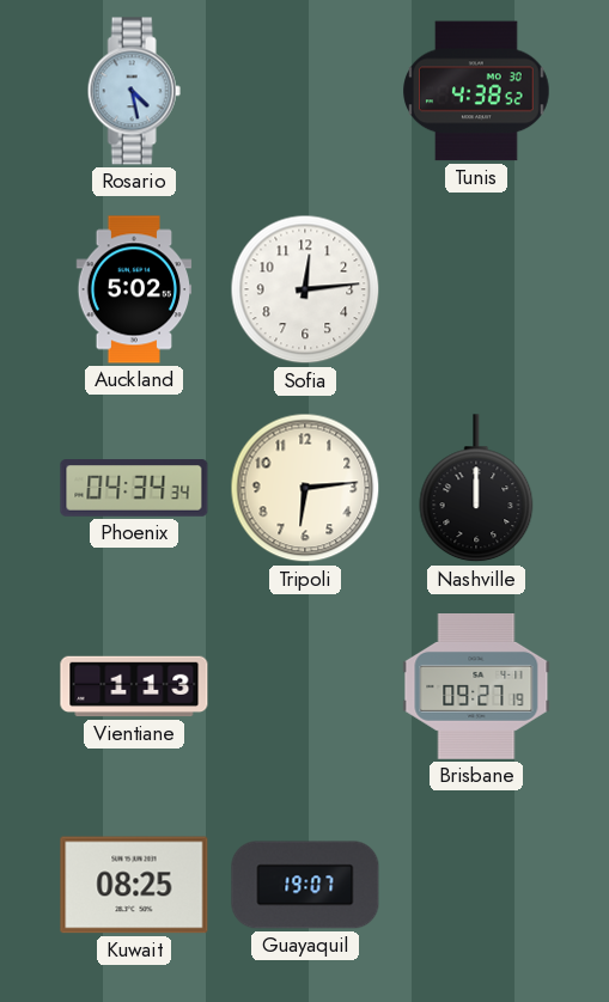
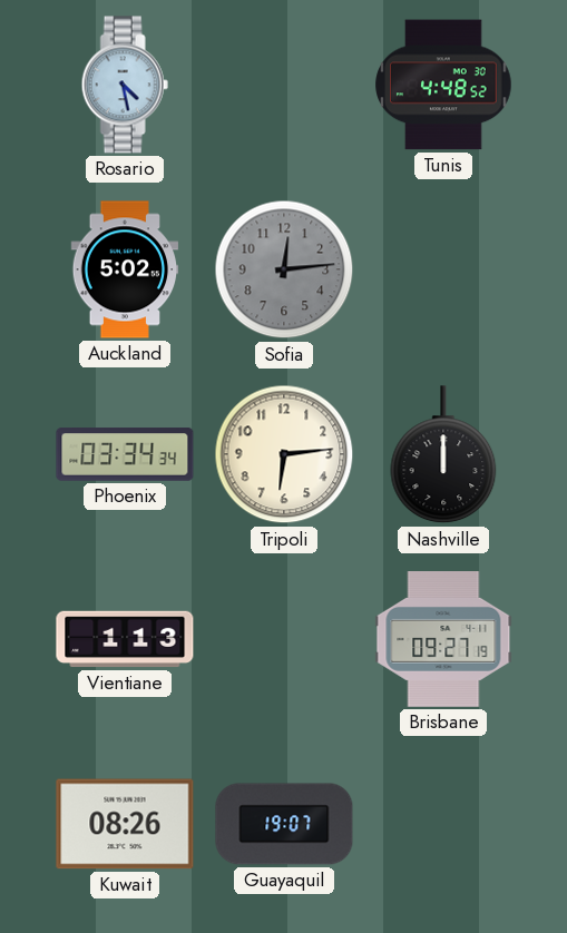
Tunis: 4:38 -> 4:48
Sofia dial: white -> grey
Phoenix: 04:34 -> 03:34
Kuwait: 08:25 -> 08:26
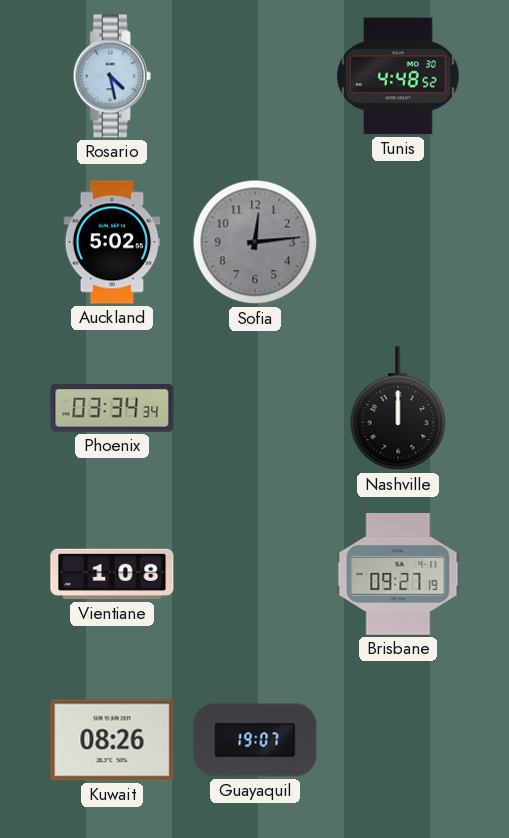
Tripoli: 6:14 -> none
Vientiane: 1:13 -> 1:08
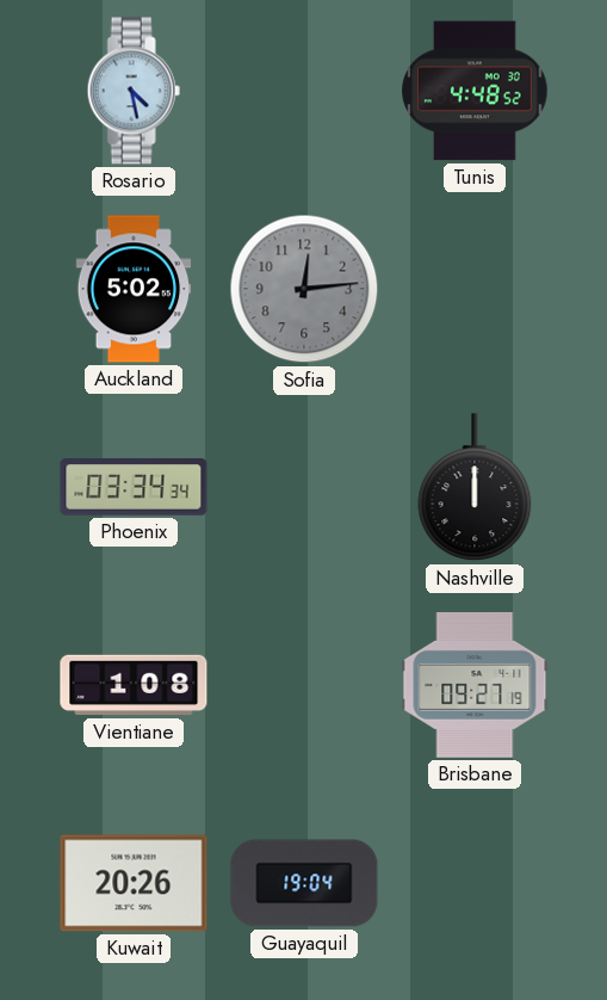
Kuwait: 08:26 -> 20:26
Guayaquil: 19:07 -> 19:04
